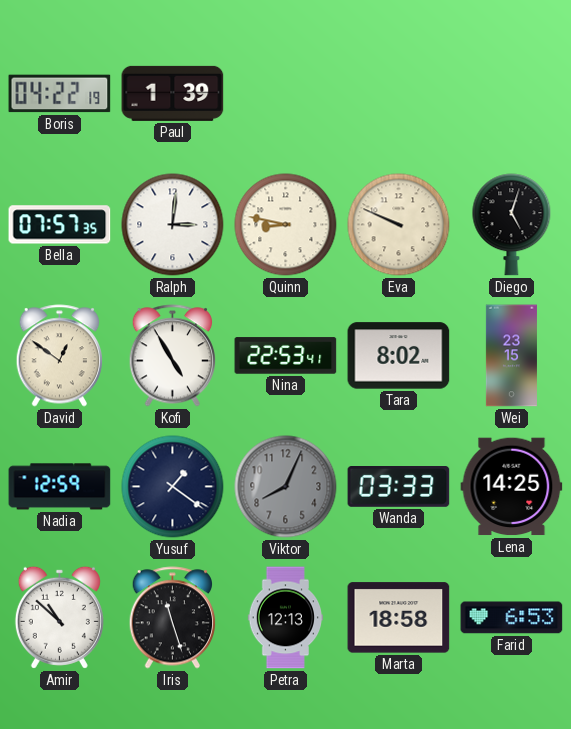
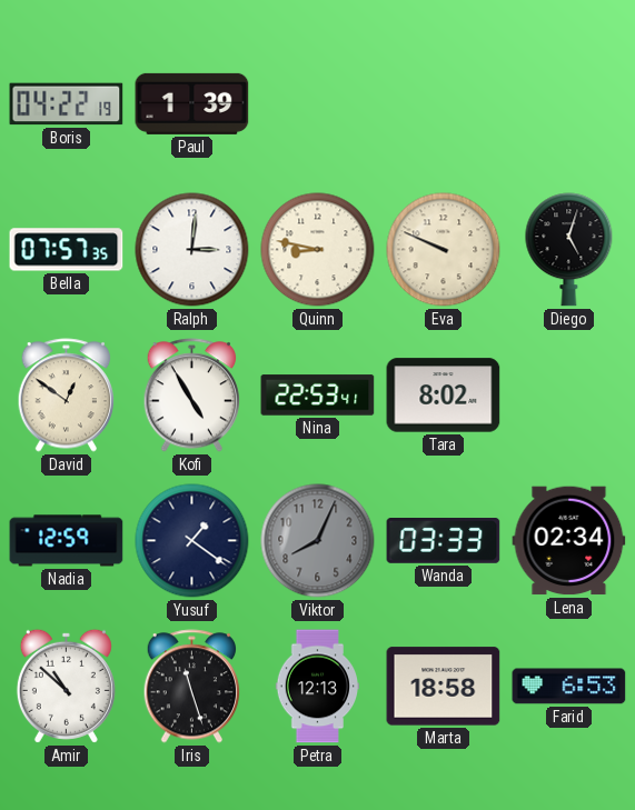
Wei: 23:15 -> none
Lena: 14:25 -> 02:34
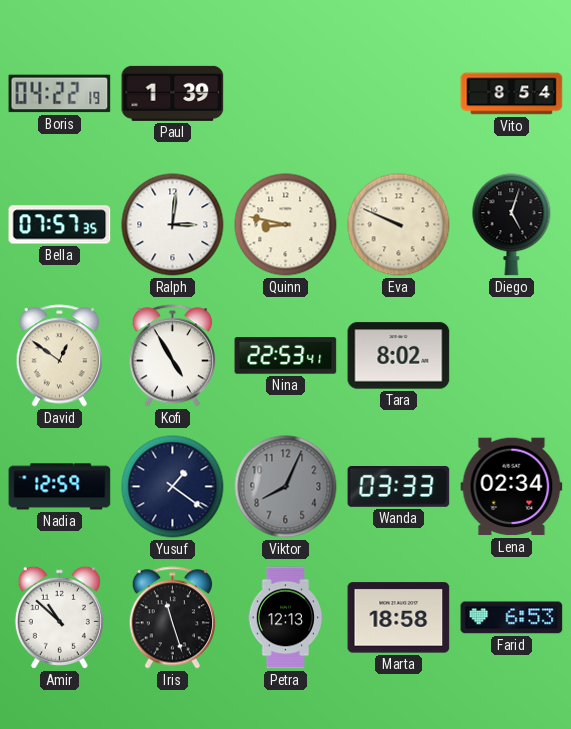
Vito: none -> 8:54
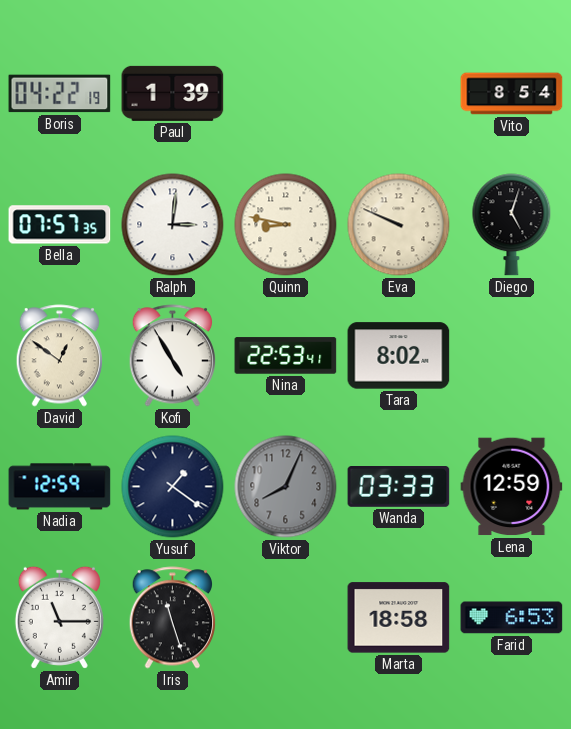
Lena: 02:34 -> 12:59
Amir: 10:52 -> 11:15
Petra: 12:13 -> none
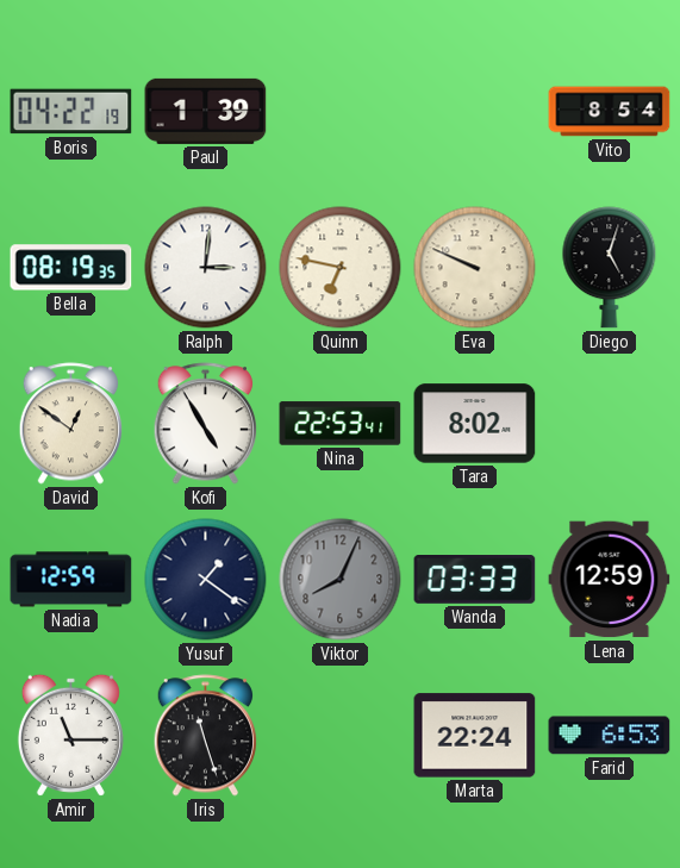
Bella: 07:57 -> 08:19
Quinn: 8:47 -> 6:47
Marta: 18:58 -> 22:24
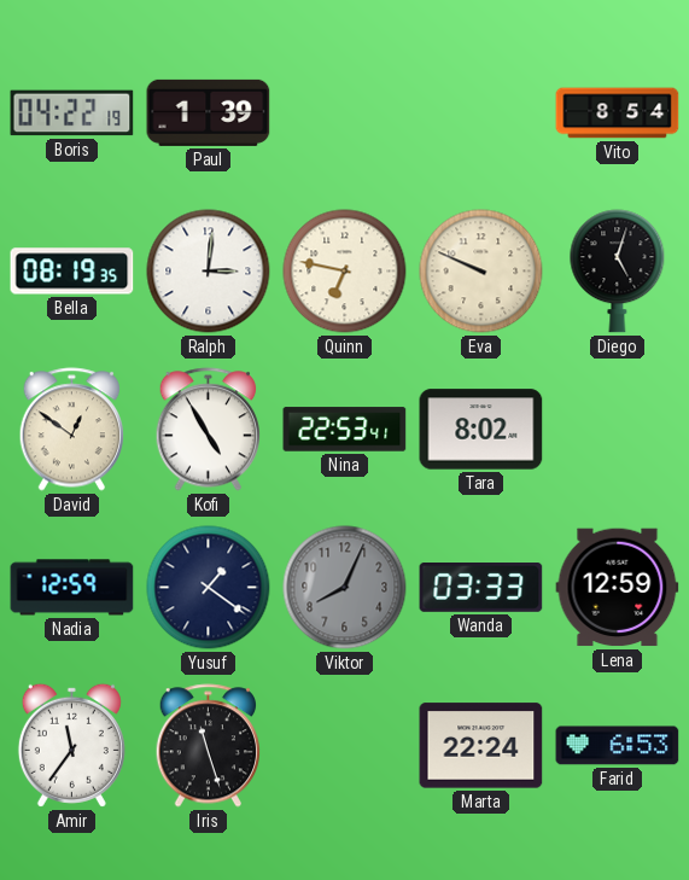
Amir: 11:15 -> 11:36
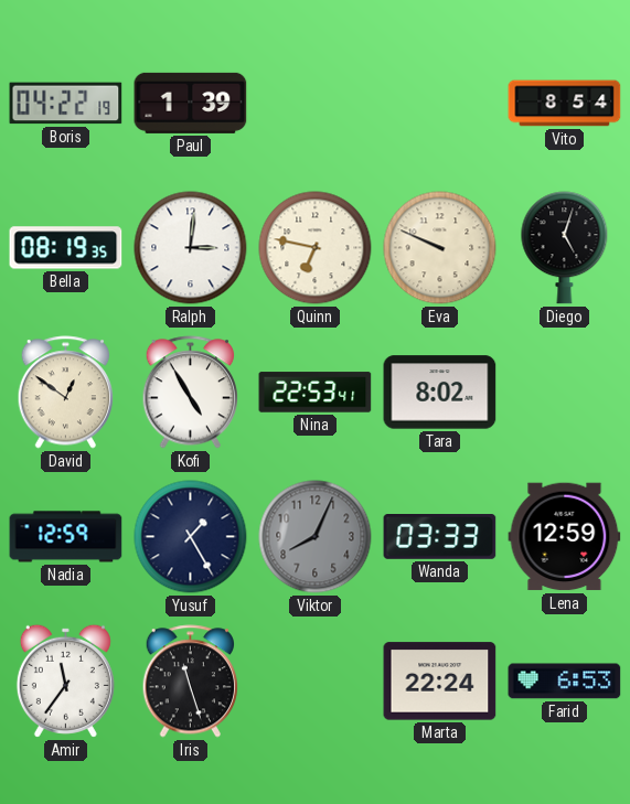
Yusuf: 1:21 -> 1:25
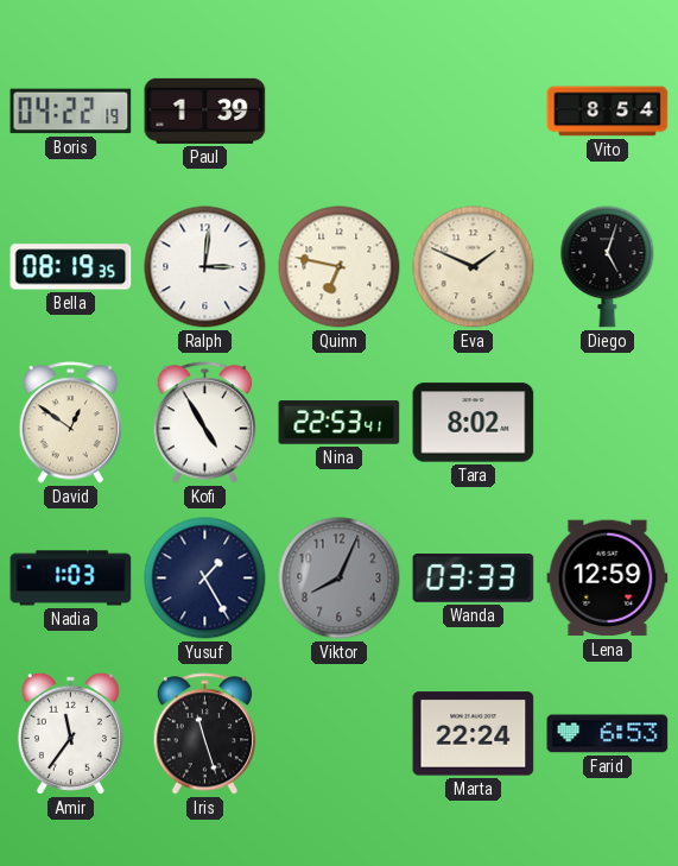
Eva: 9:49 -> 1:49
Nadia: 12:59 -> 1:03
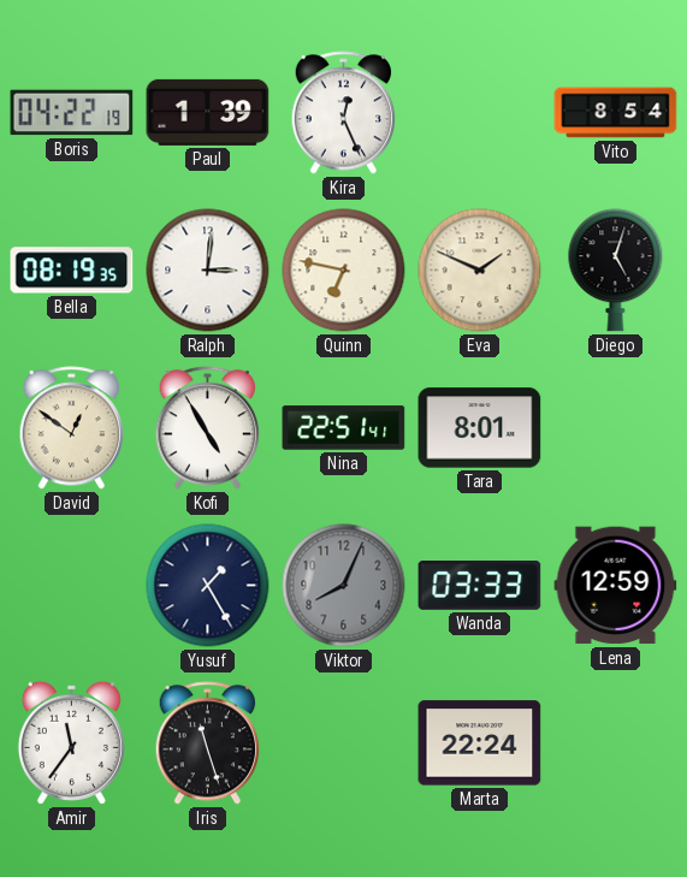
Kira: none -> 12:26
Nina: 22:53 -> 22:51
Tara: 8:02 -> 8:01
Nadia: 1:03 -> none
Farid: 6:53 -> none
